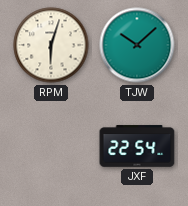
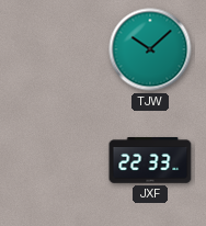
RPM: 6:03 -> none
JXF: 22:54 -> 22:33
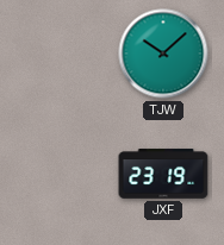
JXF: 22:33 -> 23:19
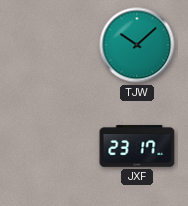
JXF: 23:19 -> 23:17
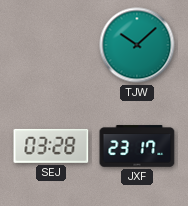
SEJ: none -> 03:28
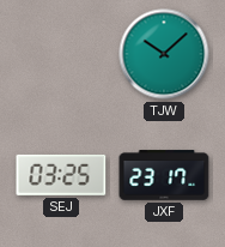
SEJ: 03:28 -> 03:25
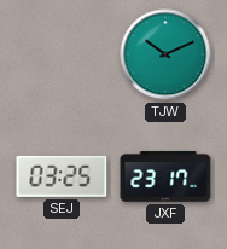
TJW: 10:08 -> 10:11
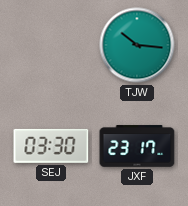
TJW: 10:11 -> 10:16
SEJ: 03:25 -> 03:30
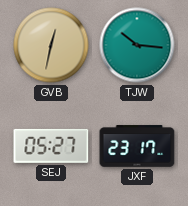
GVB: none -> 12:32
SEJ: 03:30 -> 05:27
